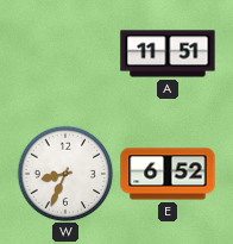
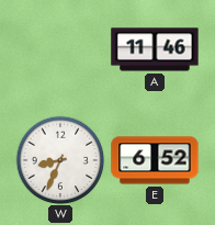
A: 11:51 -> 11:46
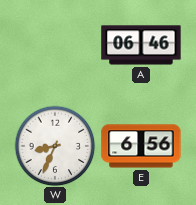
A: 11:46 -> 06:46
E: 6:52 -> 6:56
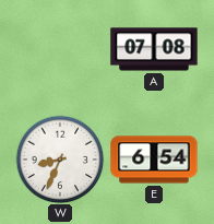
A: 06:46 -> 07:08
E: 6:56 -> 6:54
